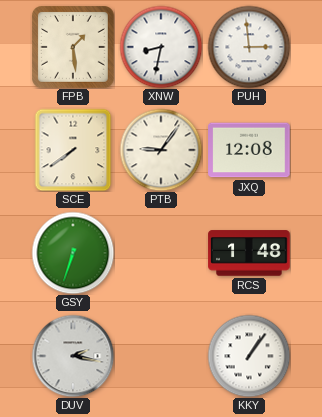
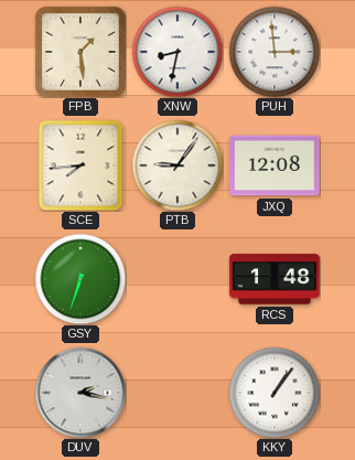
SCE: 7:39 -> 7:44
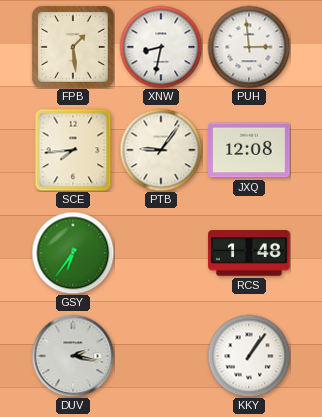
GSY: 6:33 -> 6:36
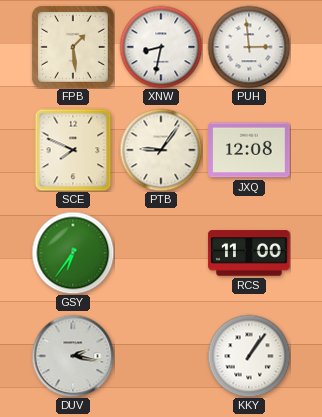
SCE: 7:44 -> 7:49
RCS: 1:48 -> 11:00
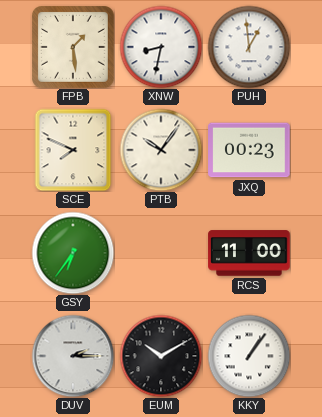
PUH: 2:59 -> 12:59
PTB: 9:06 -> 10:06
JXQ: 12:08 -> 00:23
DUV: 2:17 -> 2:15
EUM: none -> 10:10
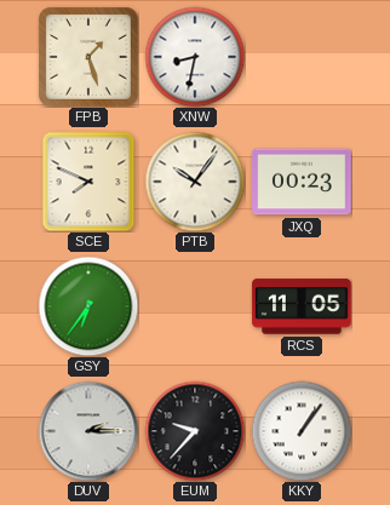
FPB: 1:29 -> 1:27
PUH: 12:59 -> none
RCS: 11:00 -> 11:05
EUM: 10:10 -> 9:37
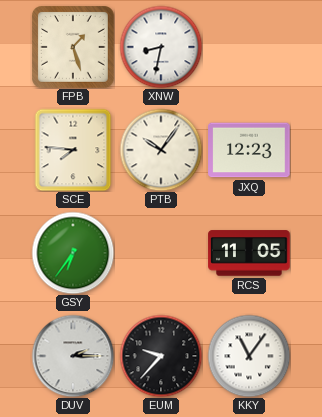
SCE: 7:49 -> 7:46
JXQ: 00:23 -> 12:23
KKY: 1:06 -> 11:06
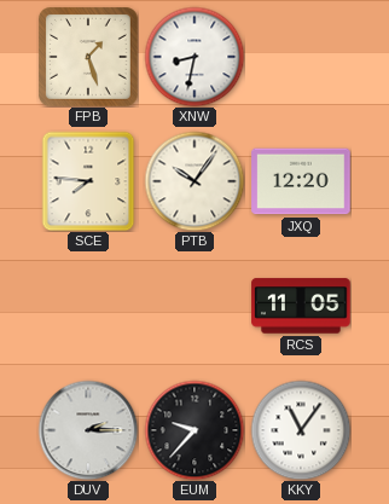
JXQ: 12:23 -> 12:20
GSY: 6:36 -> none
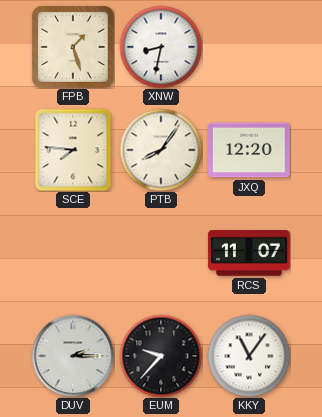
PTB: 10:06 -> 8:06
RCS: 11:05 -> 11:07
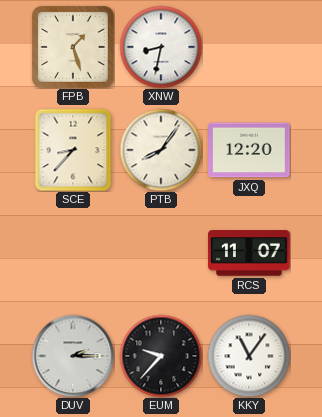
SCE: 7:46 -> 8:37
